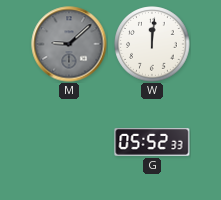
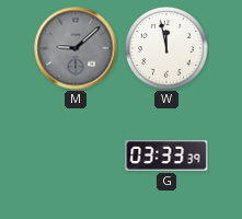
W: 12:01 -> 11:58
G: 05:52 -> 03:33
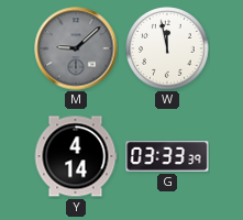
Y: none -> 4:14
